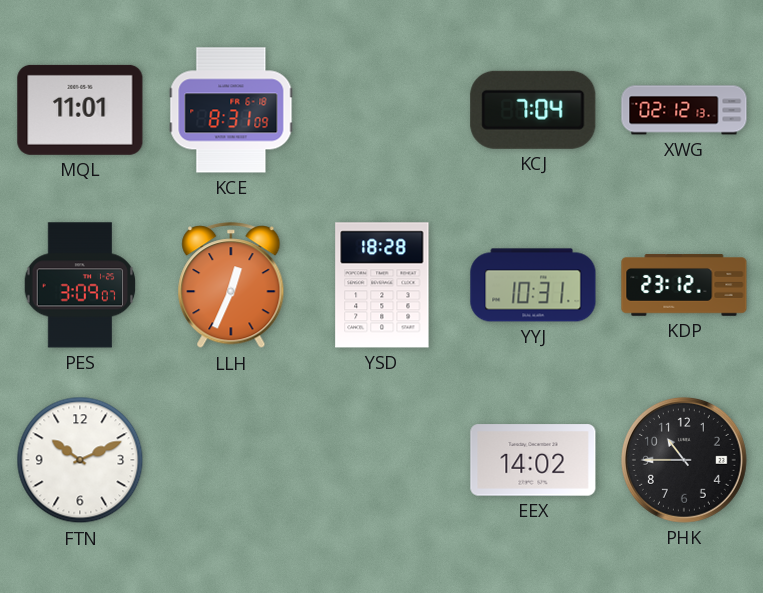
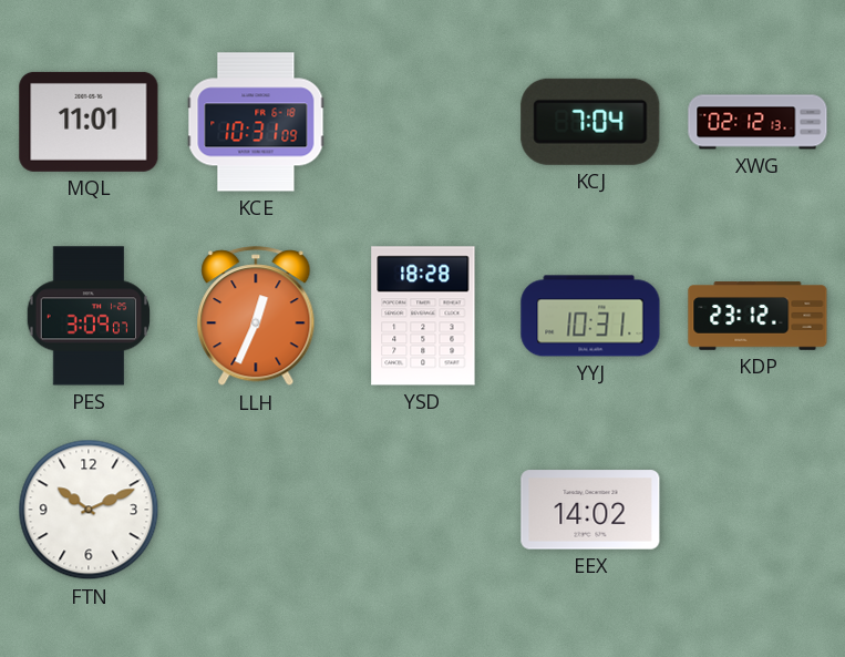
KCE: 8:31 -> 10:31
PHK: 10:45 -> none
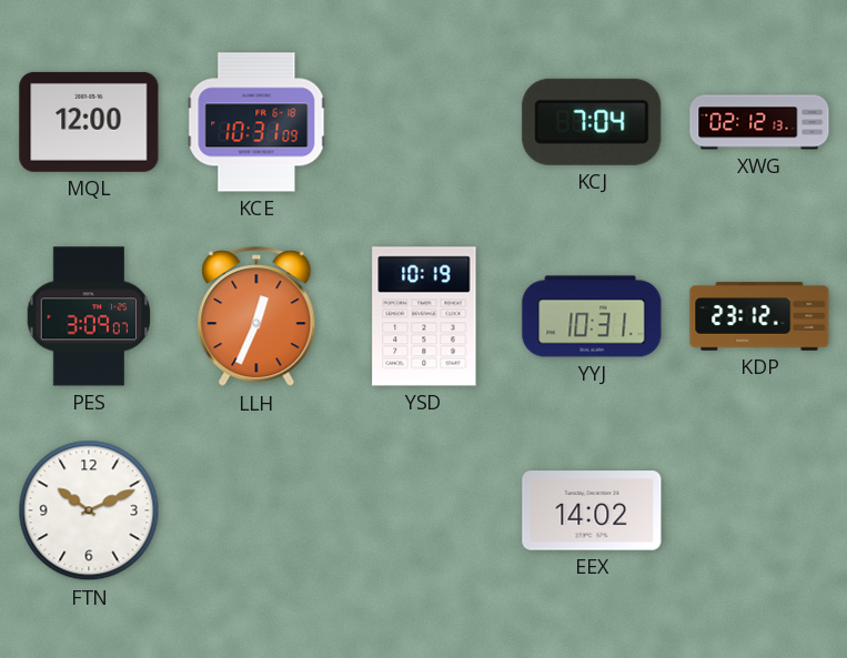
MQL: 11:01 -> 12:00
YSD: 18:28 -> 10:19
